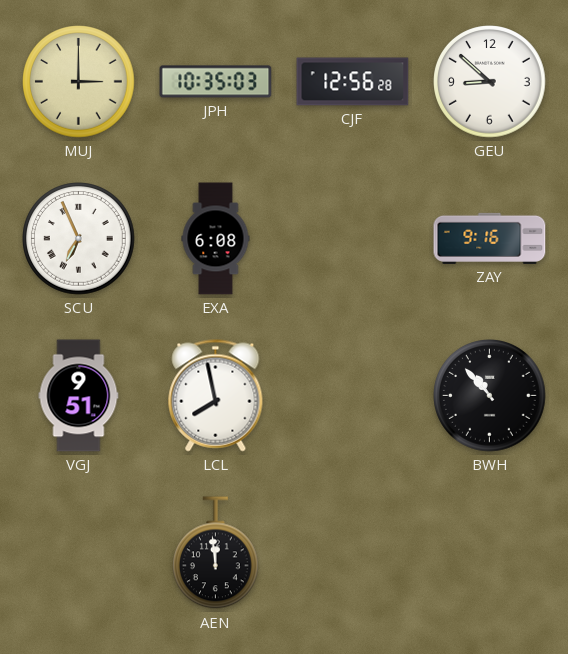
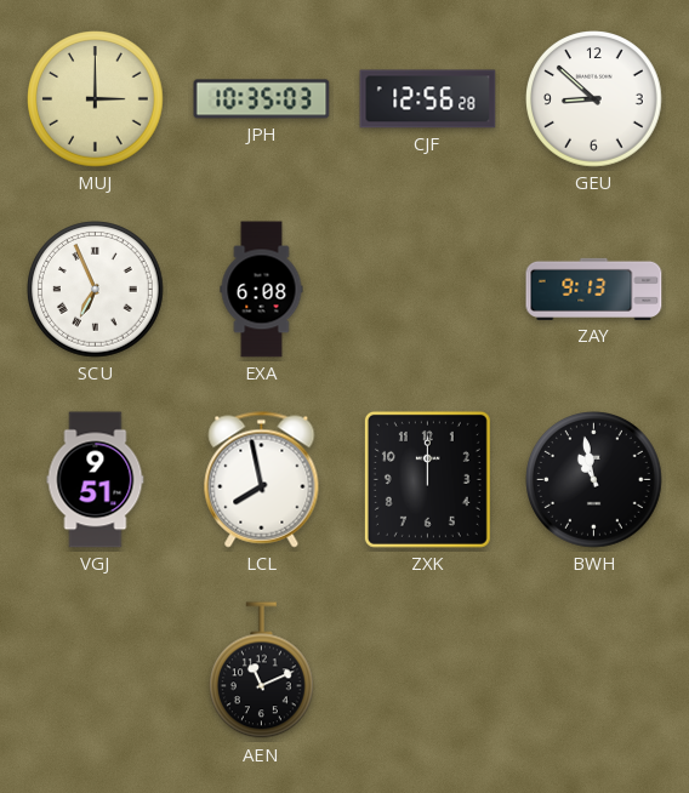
ZAY: 9:16 -> 9:13
ZXK: none -> 12:00
BWH: 10:53 -> 10:58
AEN: 11:59 -> 11:11
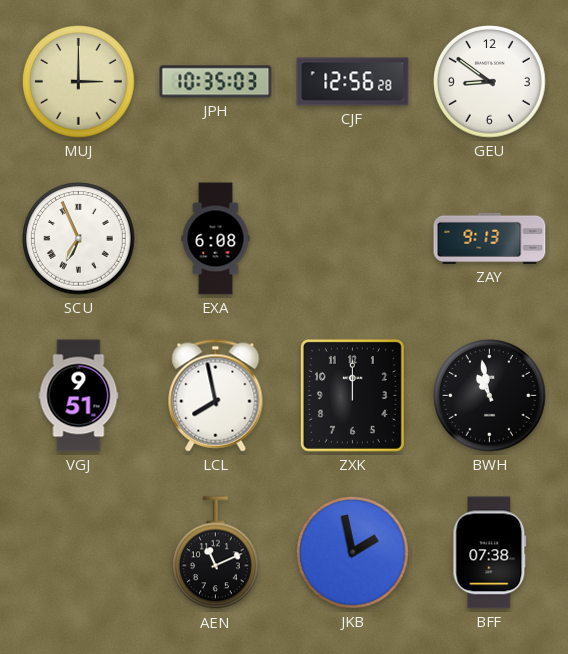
GEU: 8:52 -> 8:51
JKB: none -> 1:58
BFF: none -> 07:38
